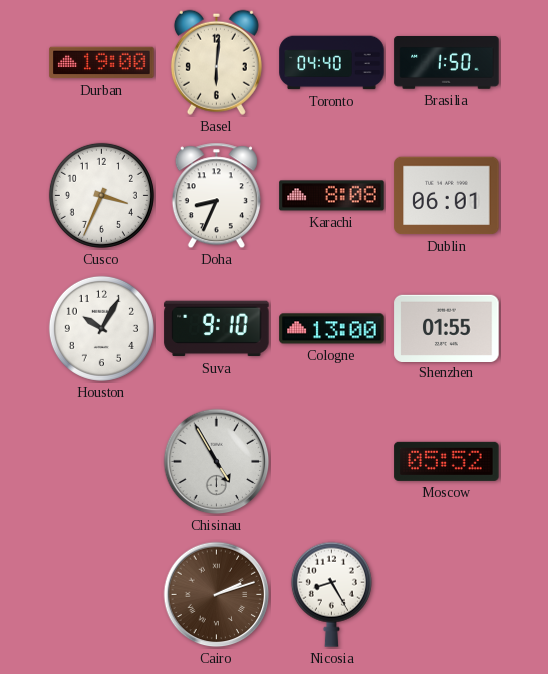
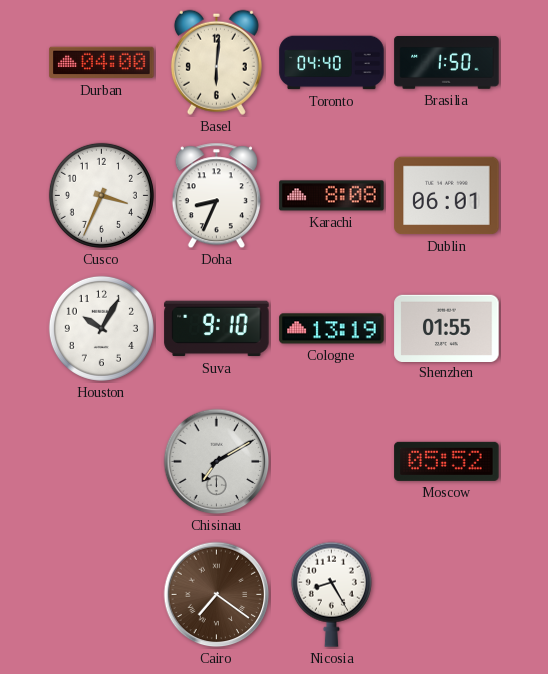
Durban: 19:00 -> 04:00
Cologne: 13:00 -> 13:19
Chisinau: 4:55 -> 7:10
Cairo: 2:12 -> 7:21
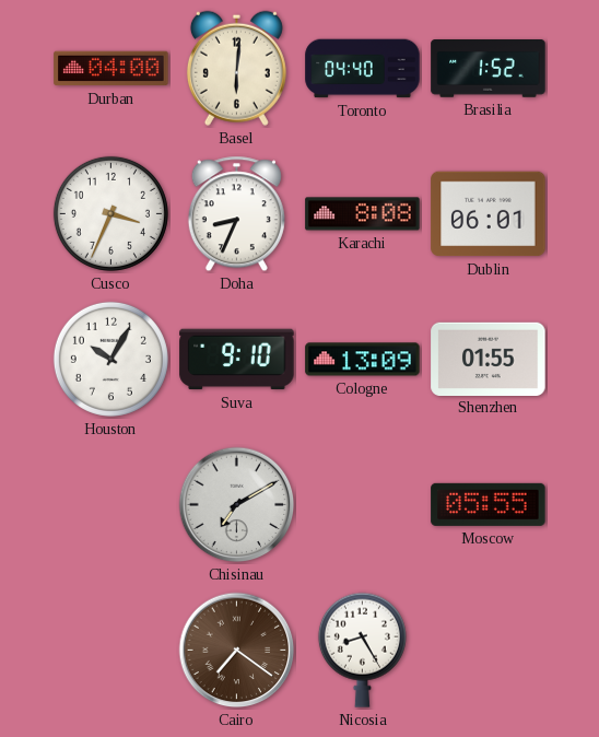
Brasilia: 1:50 -> 1:52
Cologne: 13:19 -> 13:09
Moscow: 05:52 -> 05:55
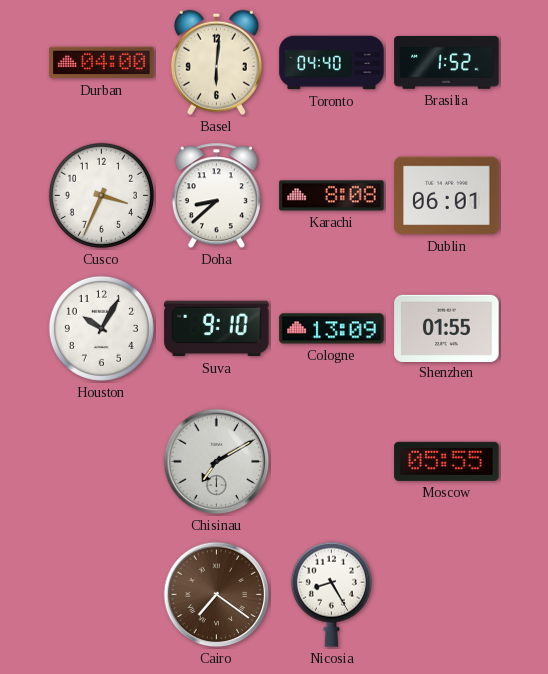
Doha: 8:34 -> 8:38
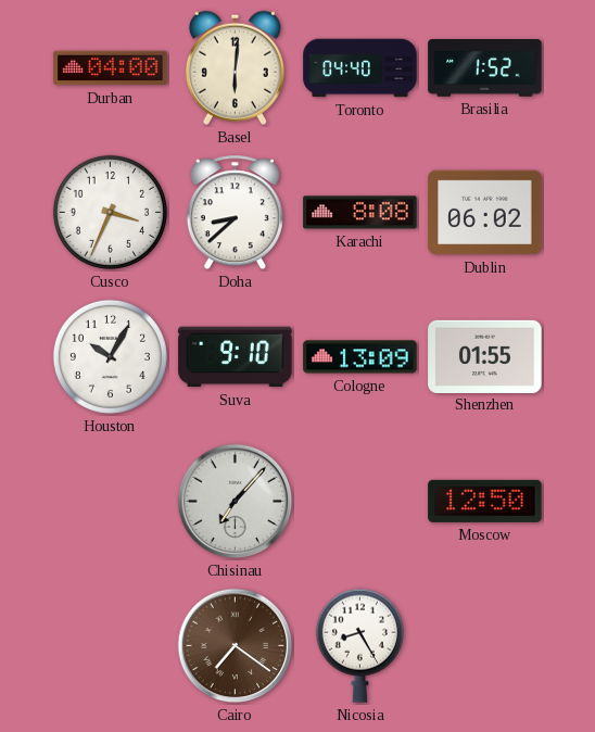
Dublin: 06:01 -> 06:02
Chisinau: 7:10 -> 7:07
Moscow: 05:55 -> 12:50
